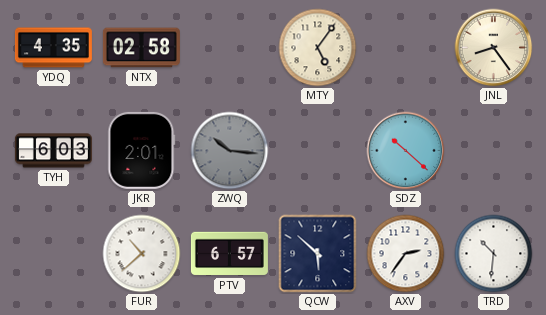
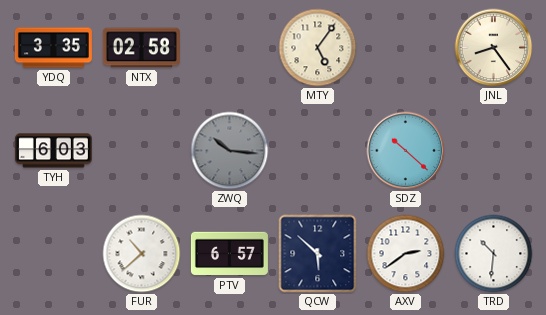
YDQ: 4:35 -> 3:35
JKR: 2:01 -> none
AXV: 2:36 -> 2:39
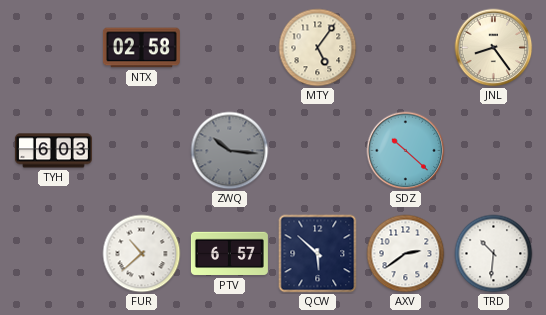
YDQ: 3:35 -> none
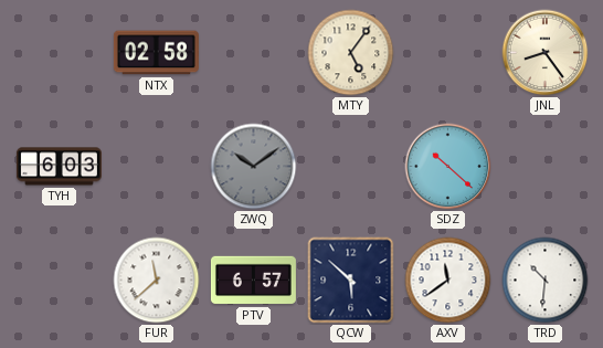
ZWQ: 10:16 -> 10:09
FUR: 10:38 -> 11:38
AXV: 2:39 -> 11:39
